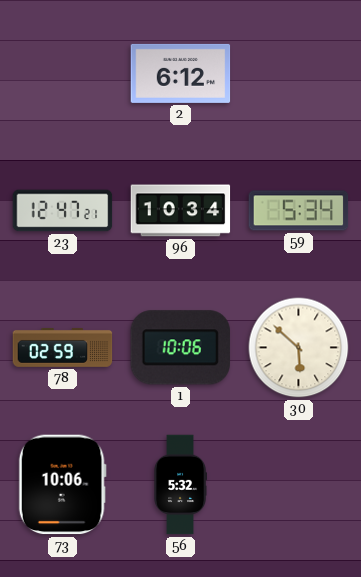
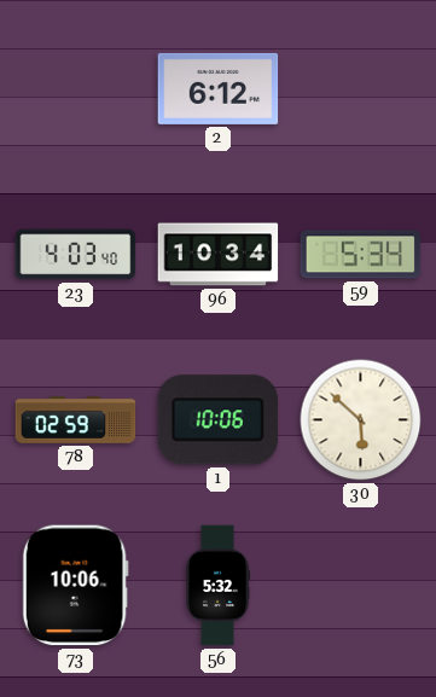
23: 12:47 -> 4:03
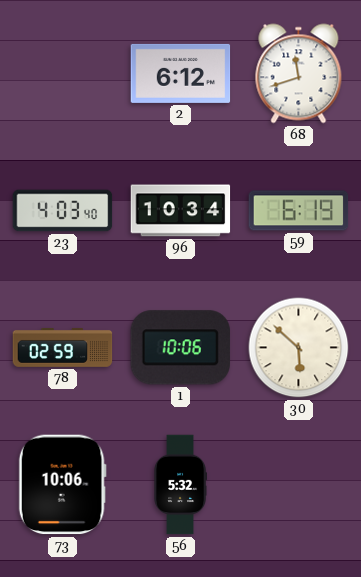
68: none -> 11:42
59: 5:34 -> 6:19
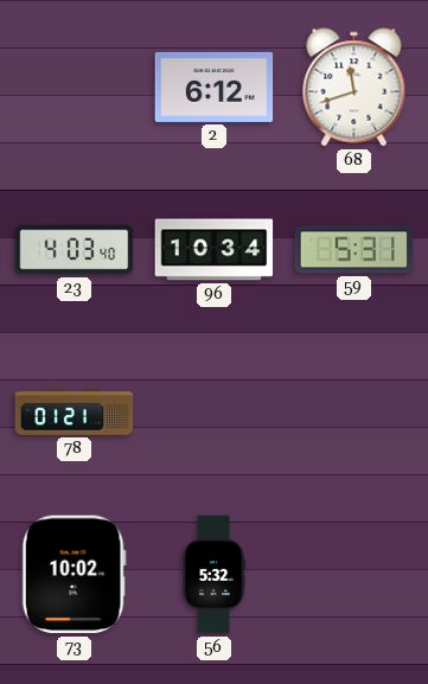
59: 6:19 -> 5:31
78: 02:59 -> 01:21
1: 10:06 -> none
30: 5:52 -> none
73: 10:06 -> 10:02
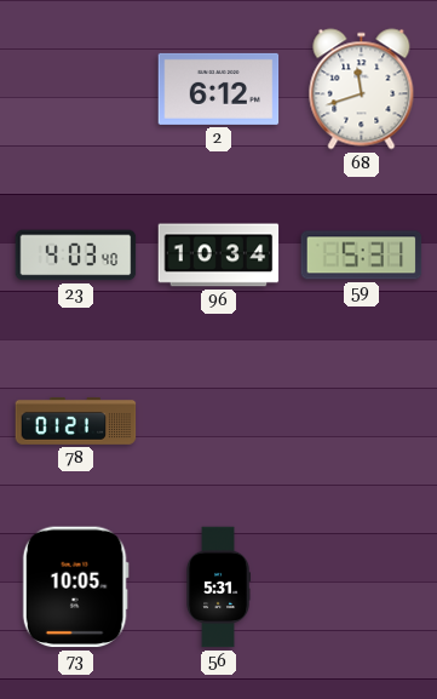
73: 10:02 -> 10:05
56: 5:32 -> 5:31
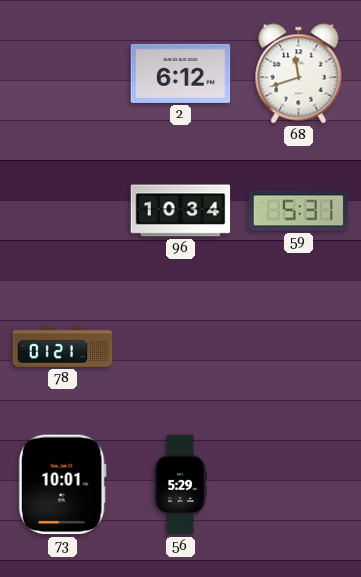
23: 4:03 -> none
73: 10:05 -> 10:01
56: 5:31 -> 5:29
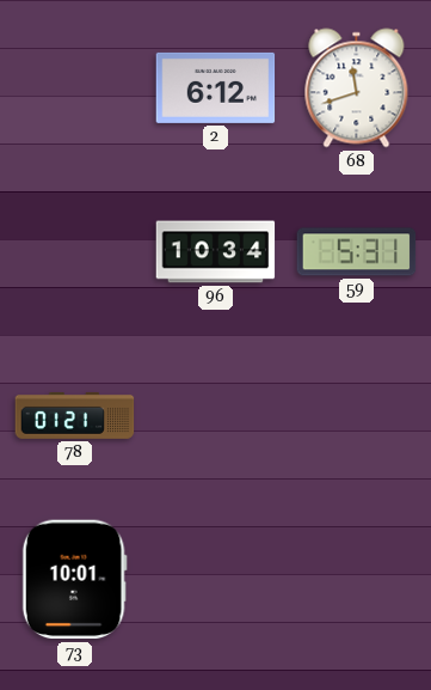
56: 5:29 -> none
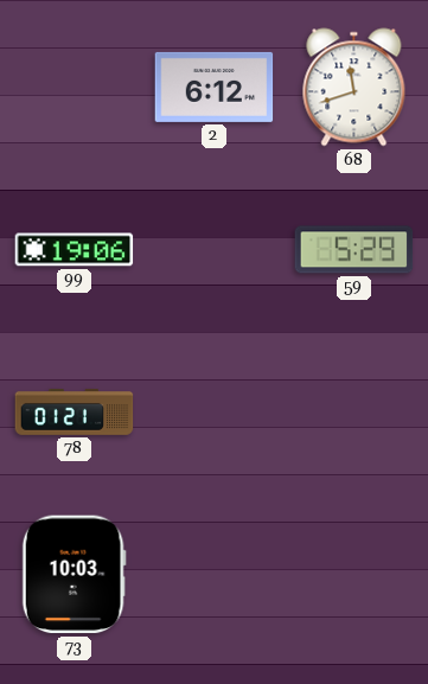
99: none -> 19:06
96: 10:34 -> none
59: 5:31 -> 5:29
73: 10:01 -> 10:03
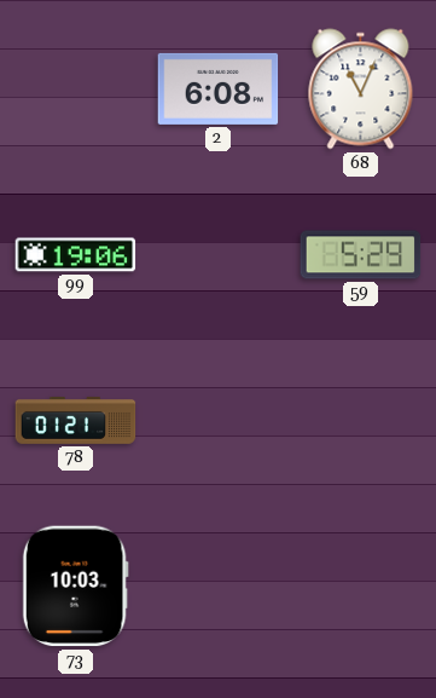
2: 6:12 -> 6:08
68: 11:42 -> 11:04
